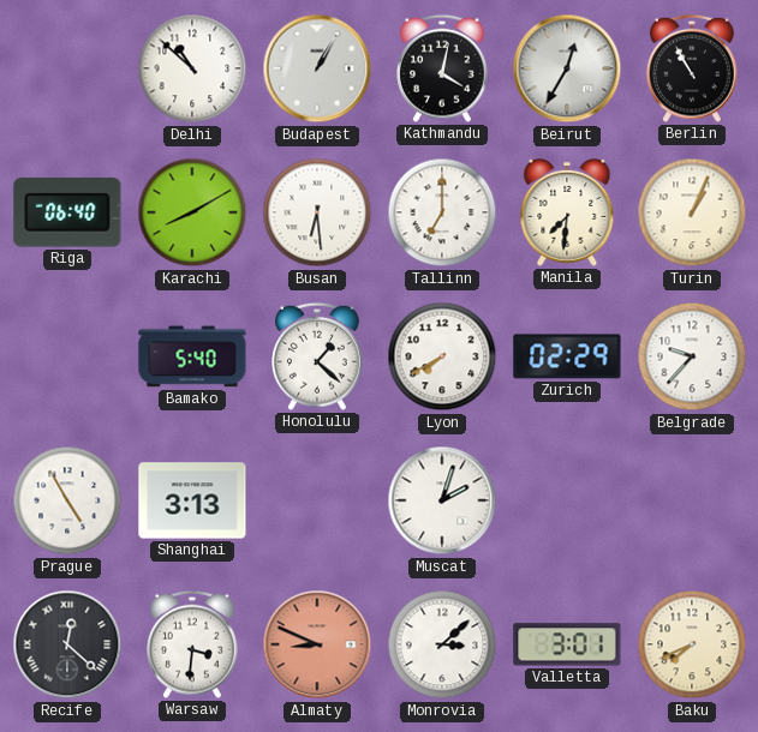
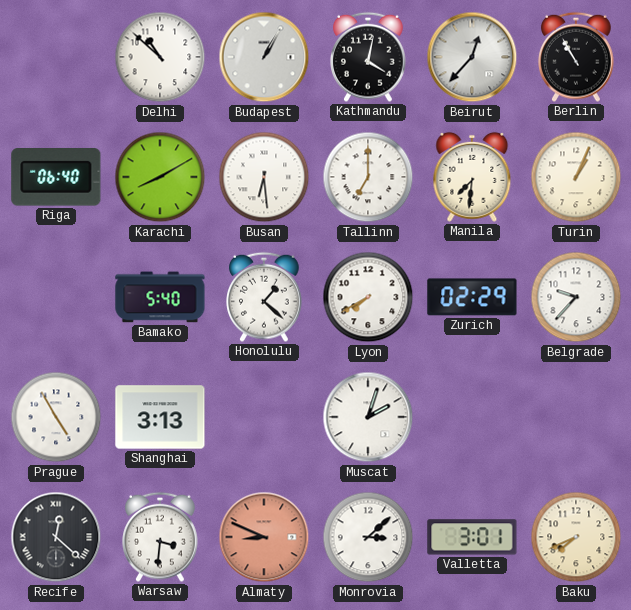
Beirut: 12:35 -> 12:37
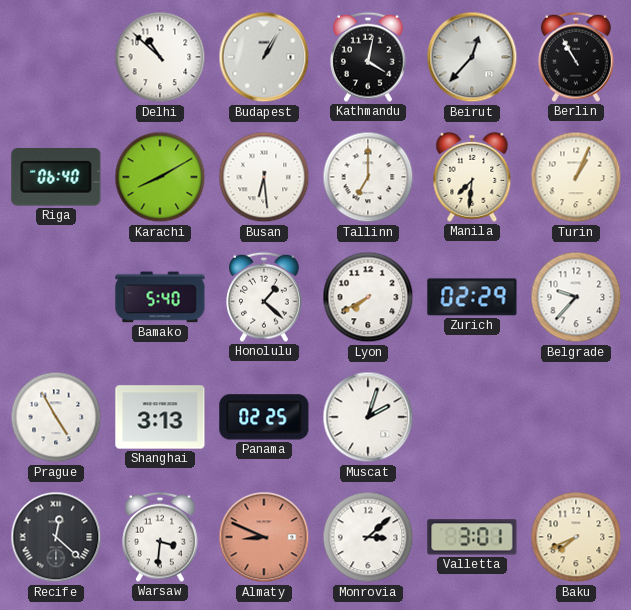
Panama: none -> 02:25
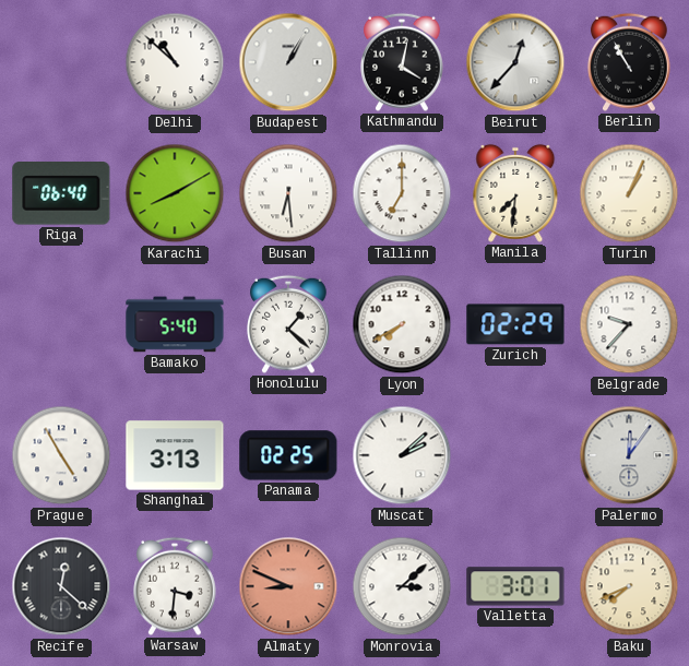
Muscat: 2:03 -> 2:08
Palermo: none -> 12:06
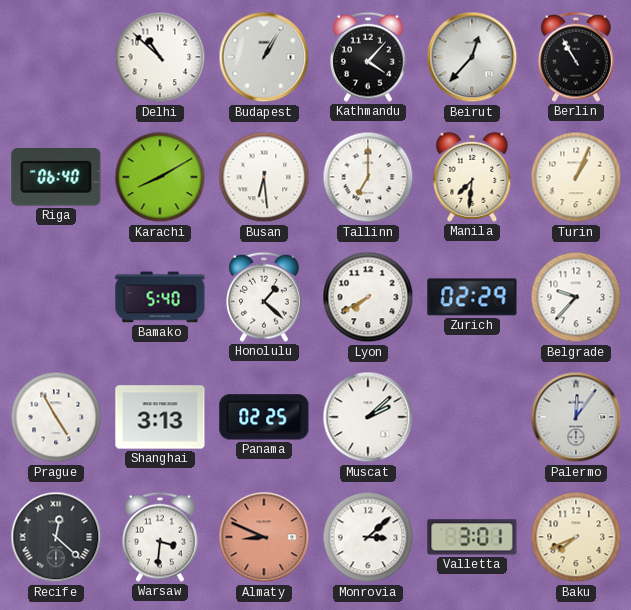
Kathmandu: 4:02 -> 4:07
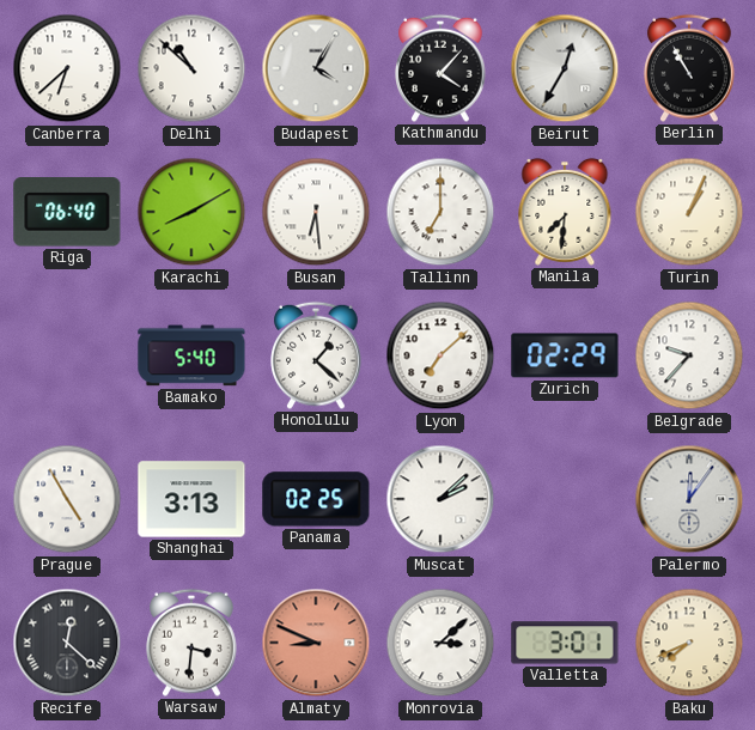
Canberra: none -> 6:38
Budapest: 1:05 -> 4:05
Beirut: 12:37 -> 12:35
Lyon: 7:40 -> 7:08
